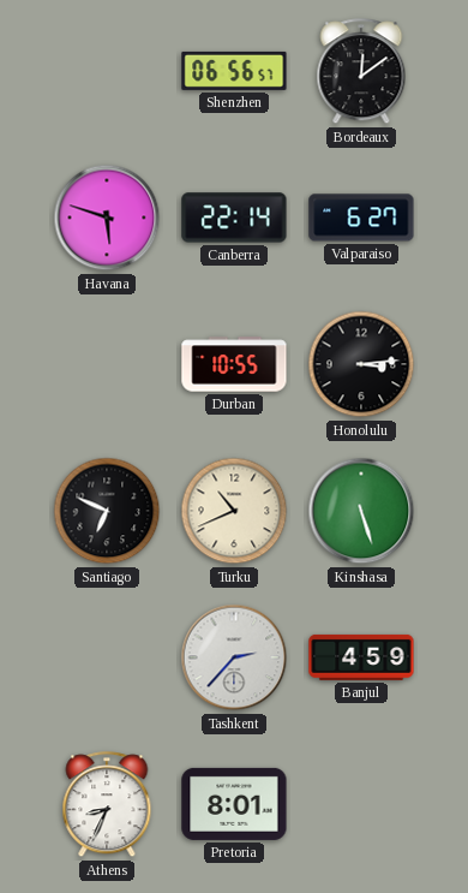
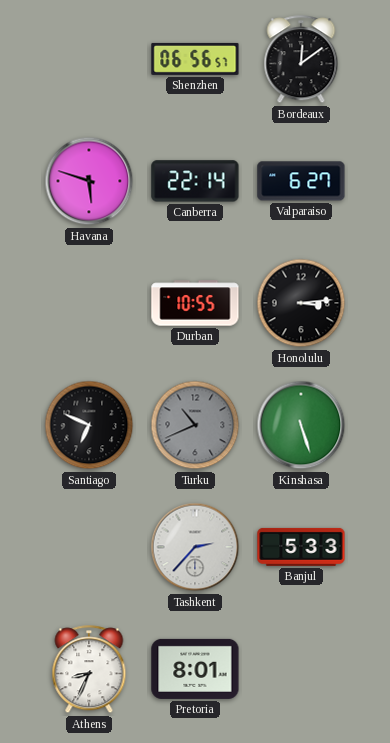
Turku dial: cream -> grey
Banjul: 4:59 -> 5:33
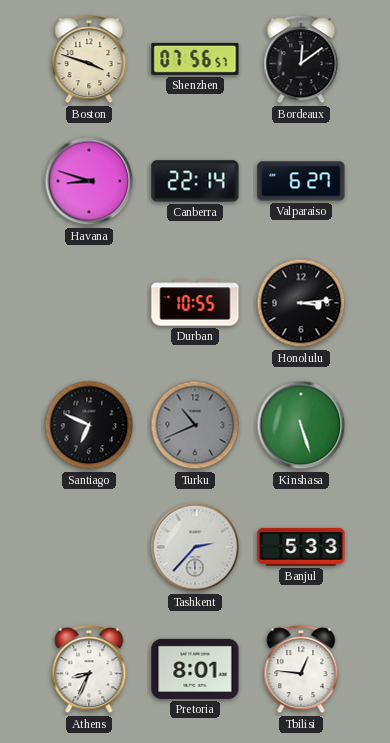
Boston: none -> 3:48
Shenzhen: 06:56 -> 07:56
Havana: 5:48 -> 8:48
Tbilisi: none -> 12:46
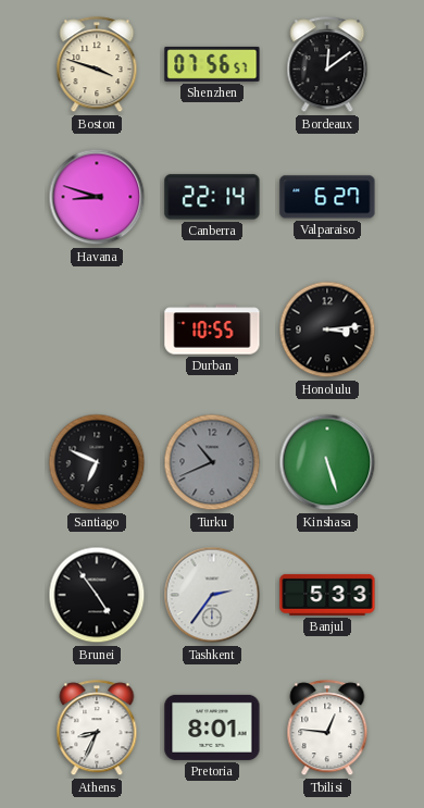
Brunei: none -> 4:54
Tashkent: 2:37 -> 2:36
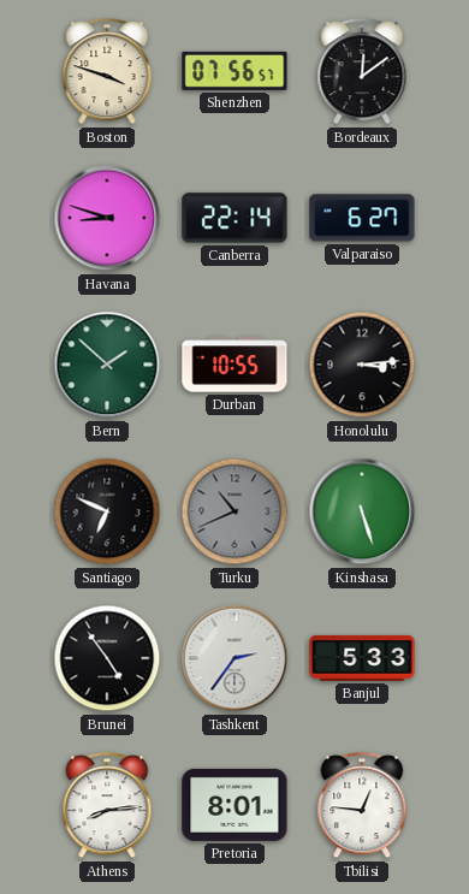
Bern: none -> 1:52
Athens: 8:34 -> 8:14
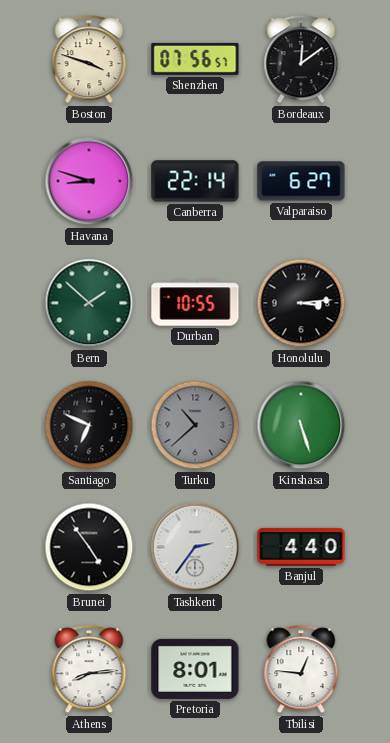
Turku: 10:41 -> 10:38
Banjul: 5:33 -> 4:40
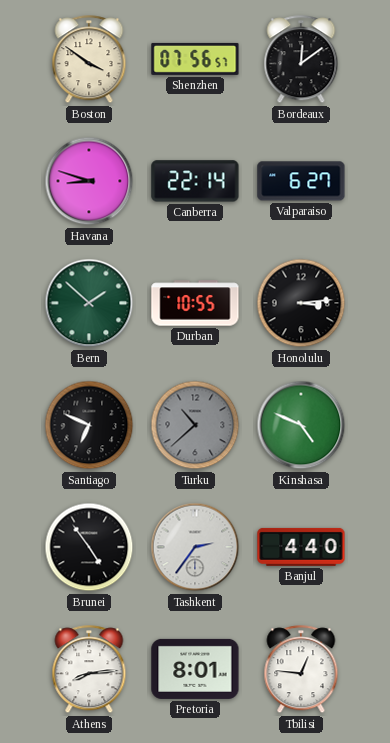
Boston: 3:48 -> 3:51
Kinshasa: 5:27 -> 4:49
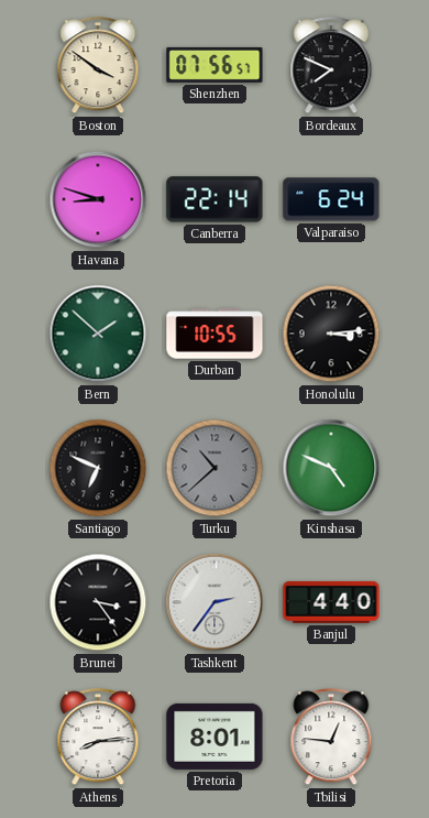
Bordeaux: 12:09 -> 7:49
Valparaiso: 6:27 -> 6:24
Brunei: 4:54 -> 3:24
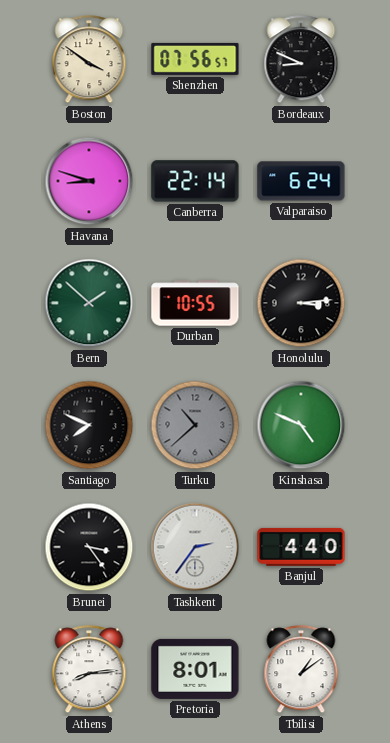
Bordeaux: 7:49 -> 8:49
Santiago: 6:49 -> 7:49
Tbilisi: 12:46 -> 1:09
